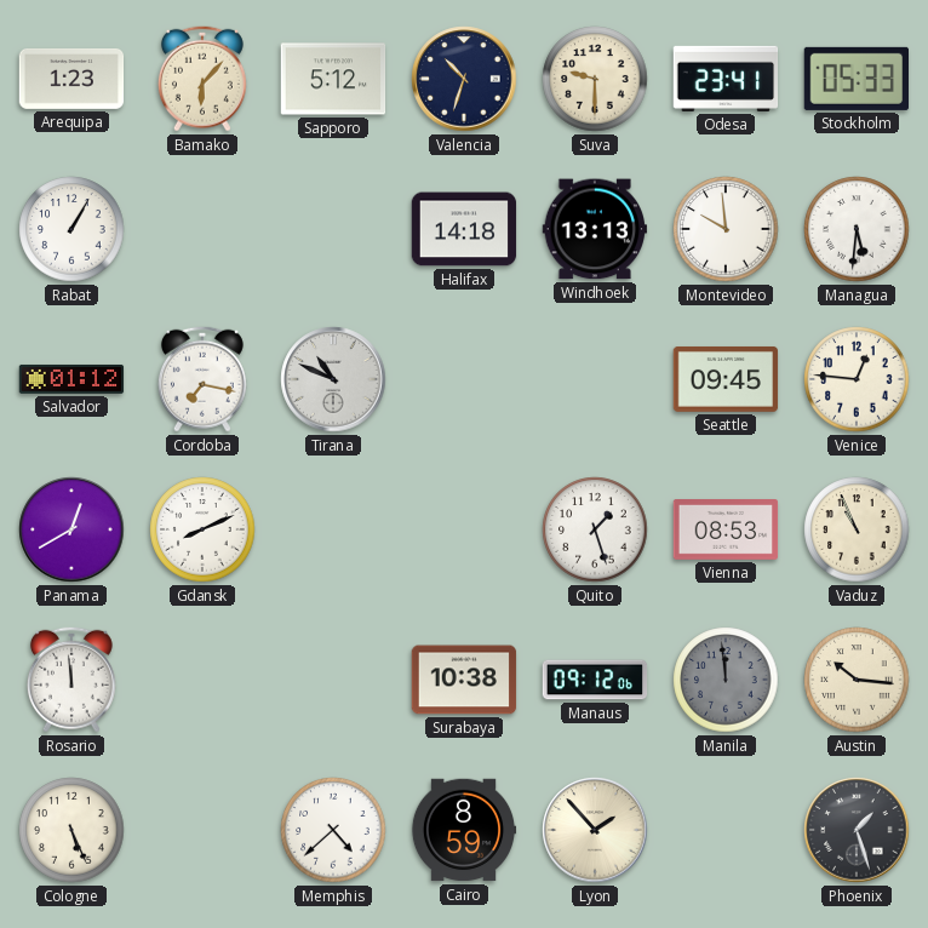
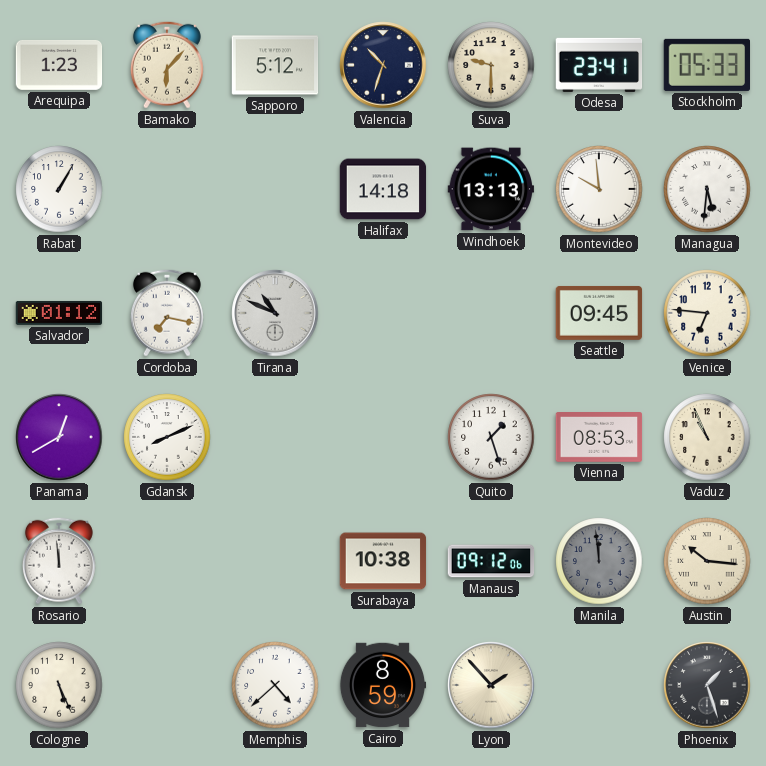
Venice: 12:46 -> 6:46
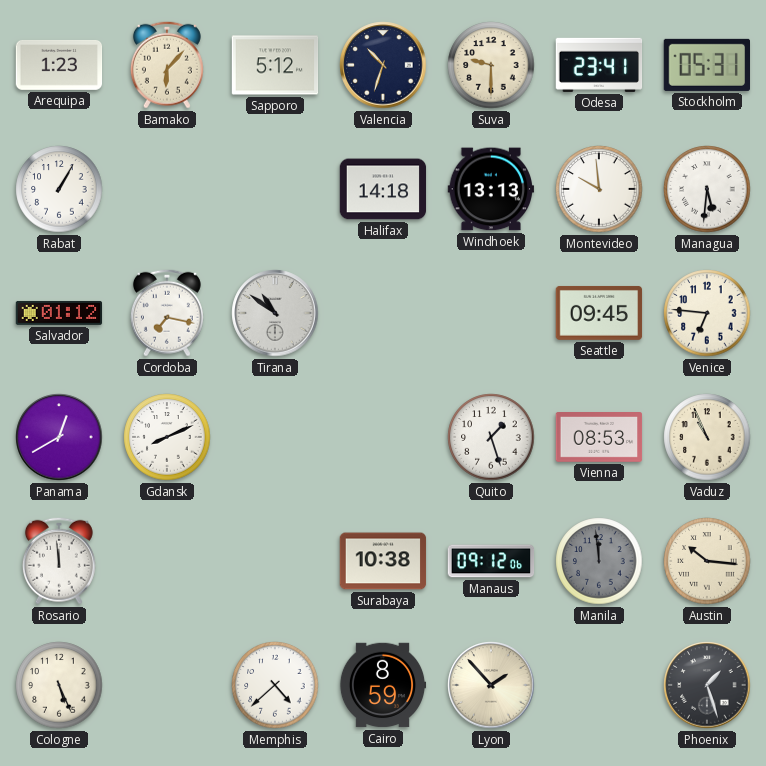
Stockholm: 05:33 -> 05:31
Tirana: 10:49 -> 10:51
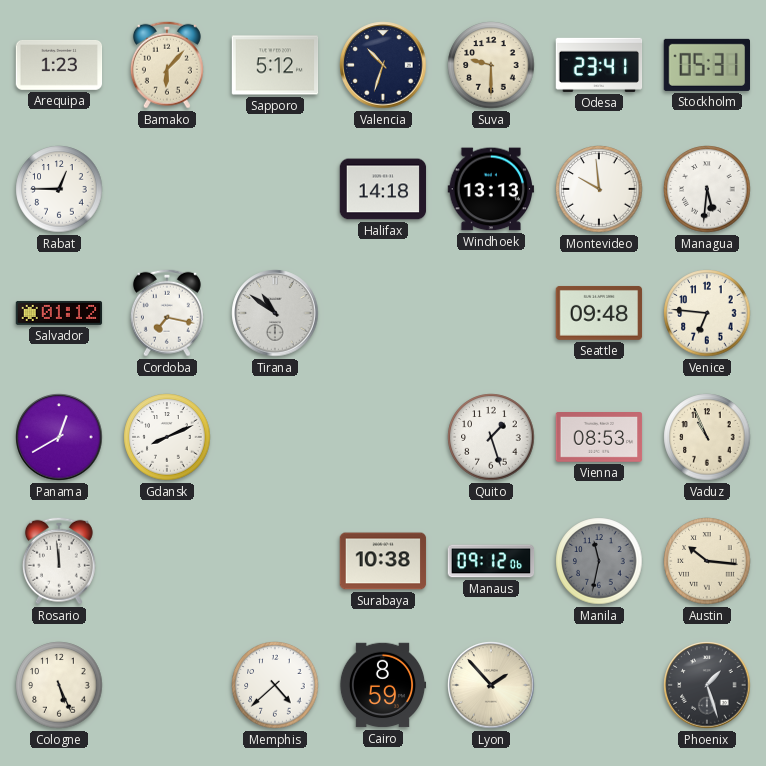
Rabat: 1:05 -> 12:45
Seattle: 09:45 -> 09:48
Manila: 11:59 -> 11:32
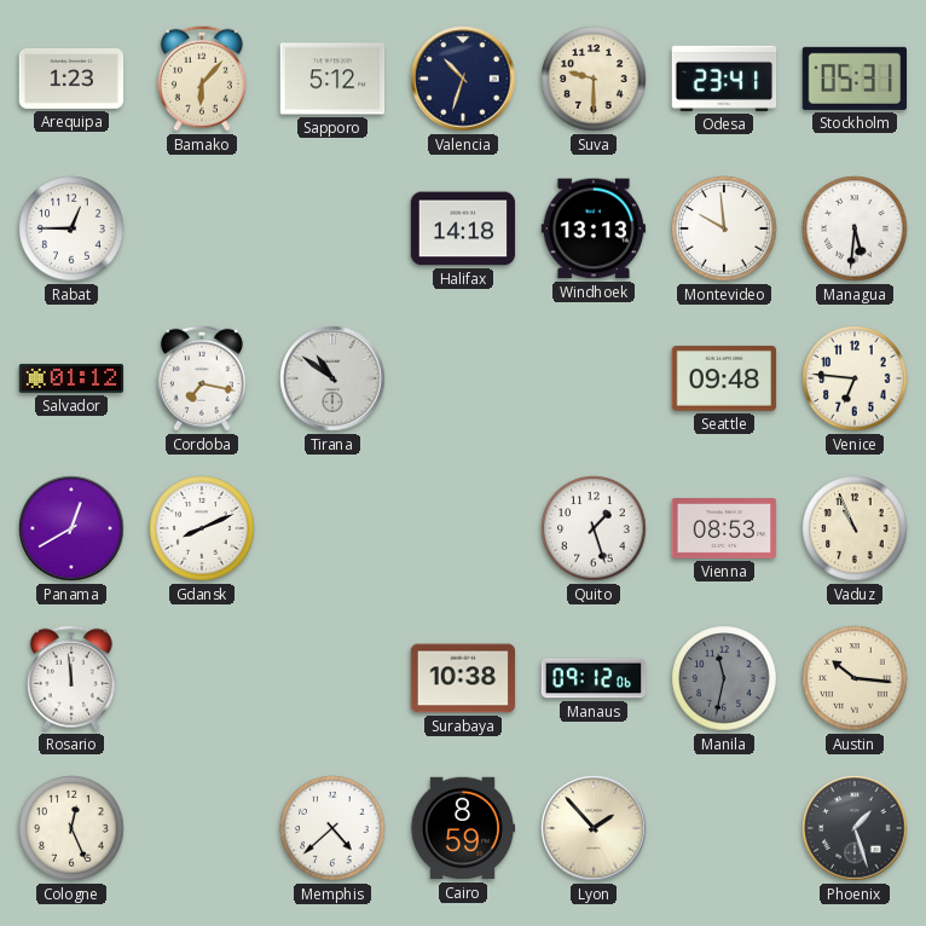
Cologne: 5:26 -> 12:26
